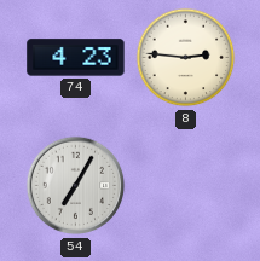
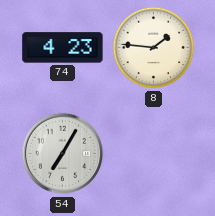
8: 2:46 -> 1:46
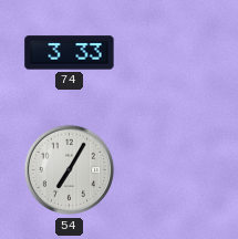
74: 4:23 -> 3:33
8: 1:46 -> none
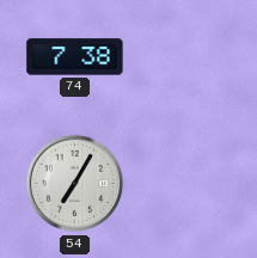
74: 3:33 -> 7:38
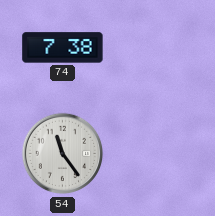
54: 7:05 -> 11:24
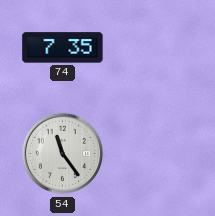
74: 7:38 -> 7:35
